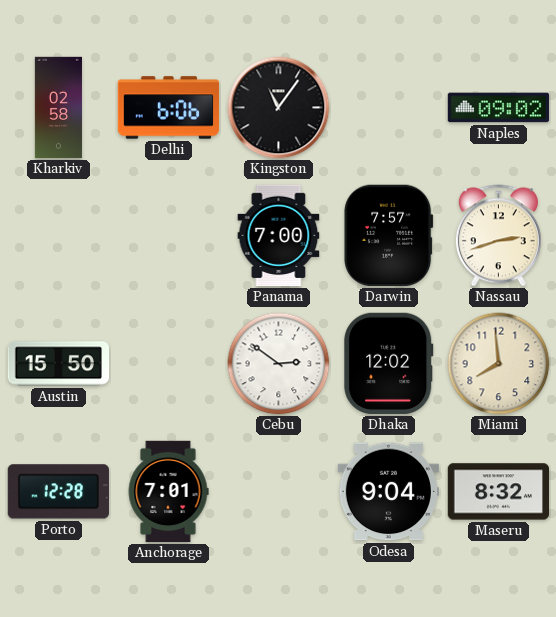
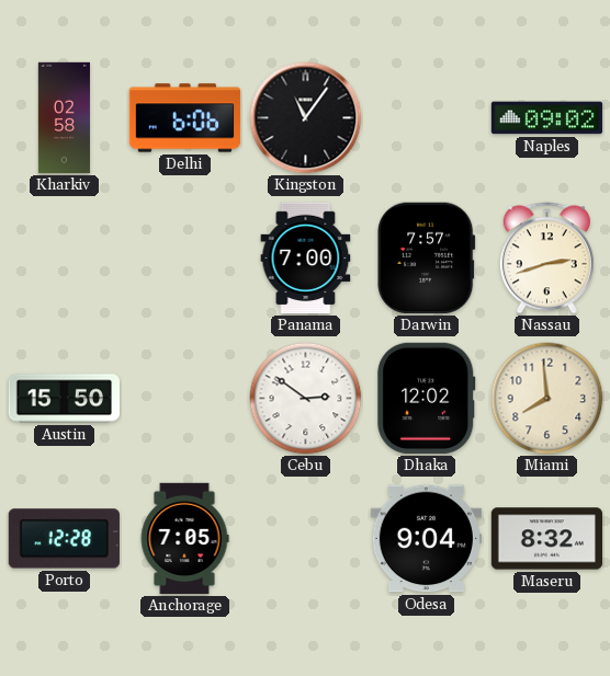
Anchorage: 7:01 -> 7:05
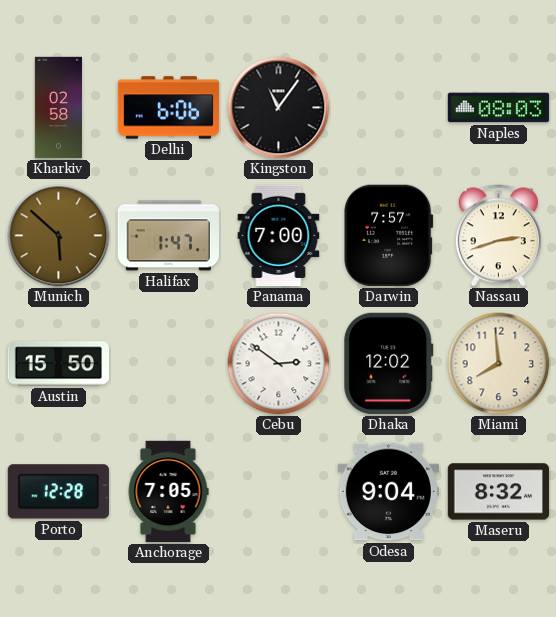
Naples: 09:02 -> 08:03
Munich: none -> 5:52
Halifax: none -> 1:47
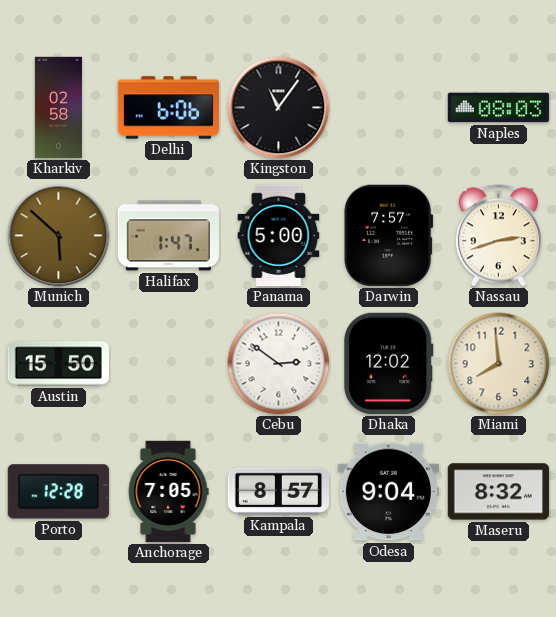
Panama: 7:00 -> 5:00
Kampala: none -> 8:57
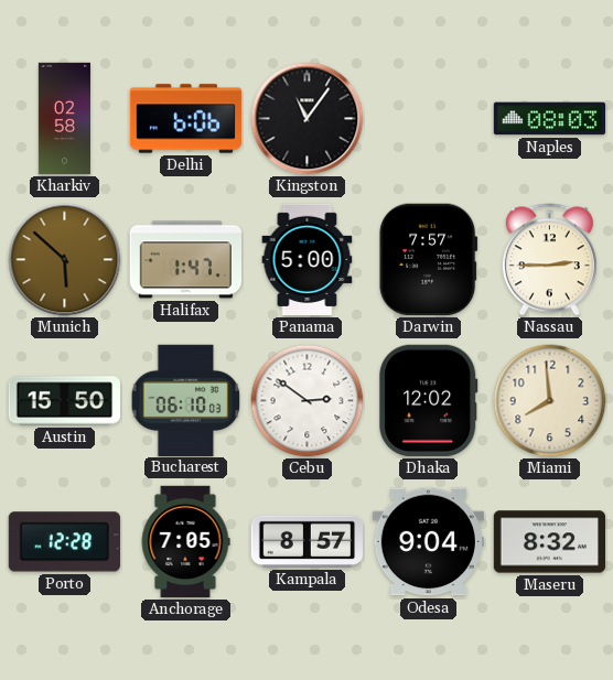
Nassau: 2:42 -> 2:45
Bucharest: none -> 06:10
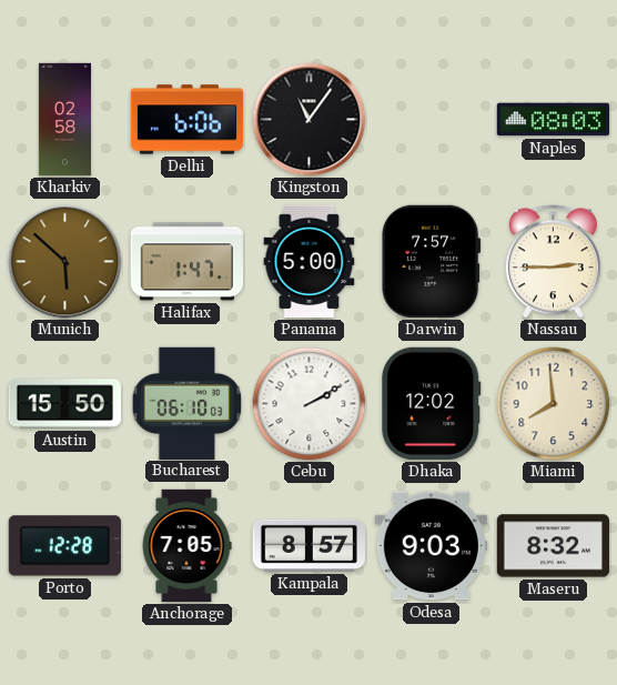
Cebu: 2:51 -> 2:10
Odesa: 9:04 -> 9:03
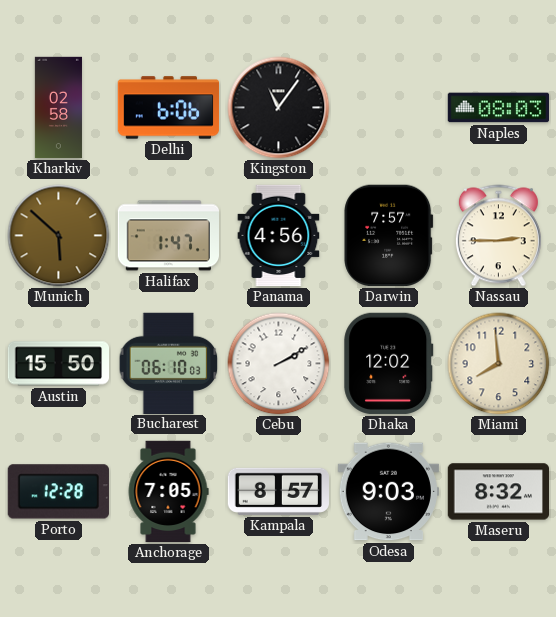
Panama: 5:00 -> 4:56
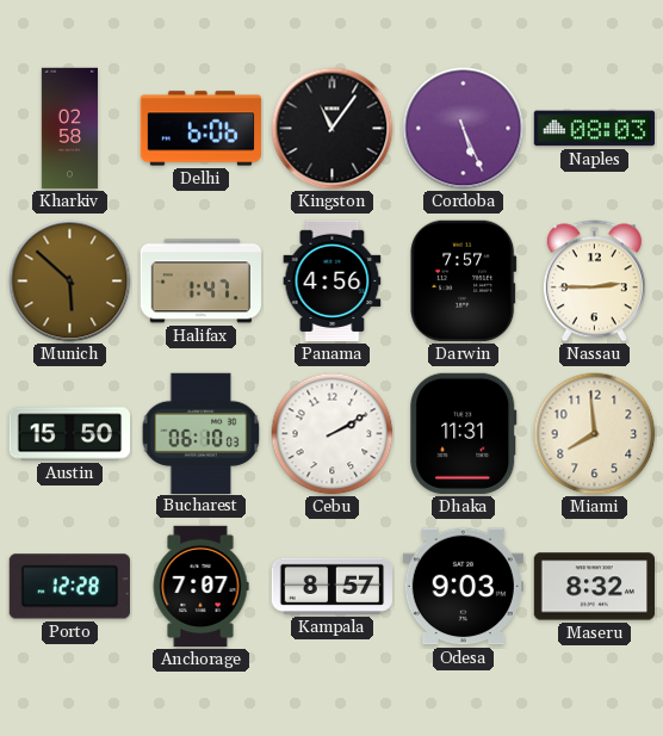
Cordoba: none -> 5:26
Dhaka: 12:02 -> 11:31
Anchorage: 7:05 -> 7:07
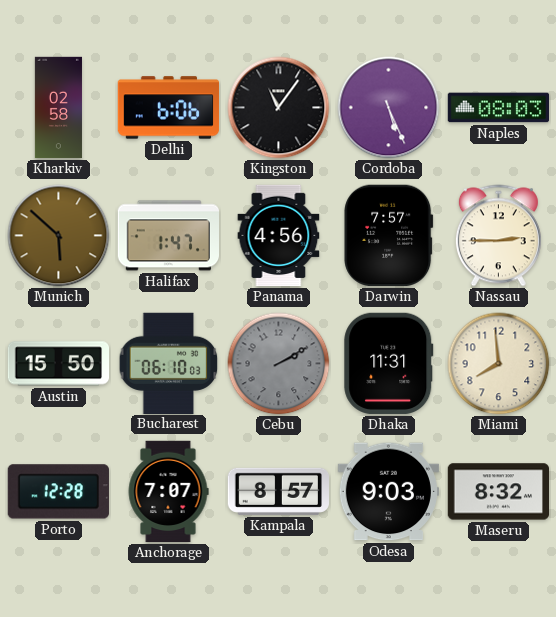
Cebu dial: white -> grey
